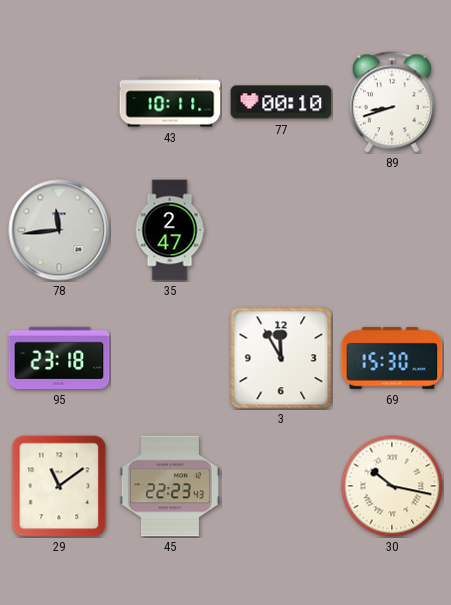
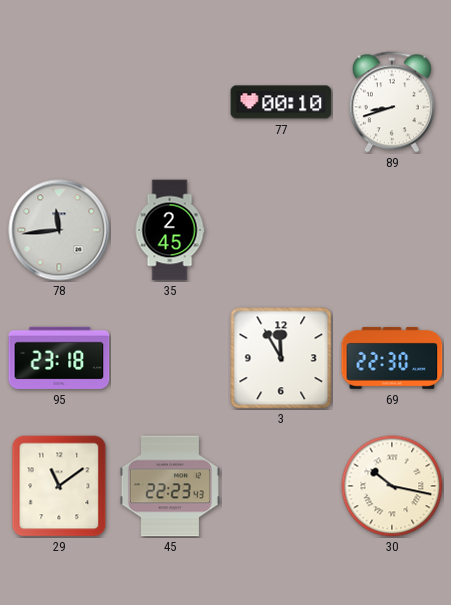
43: 10:11 -> none
35: 2:47 -> 2:45
69: 15:30 -> 22:30
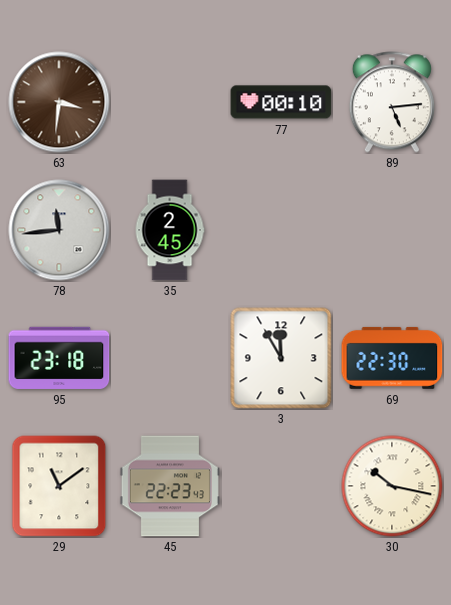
63: none -> 3:31
89: 8:42 -> 5:14
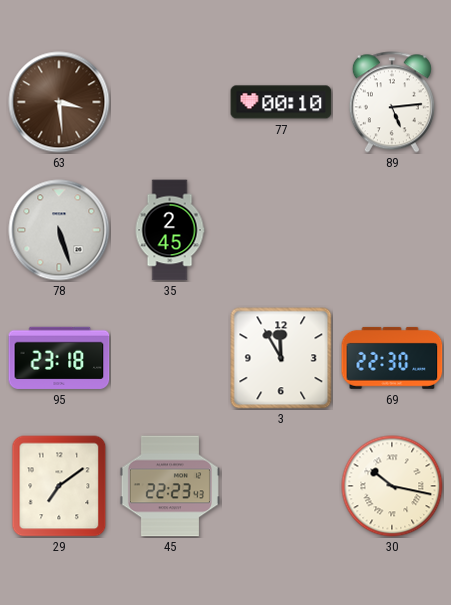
63: 3:31 -> 3:29
78: 11:44 -> 5:27
29: 11:09 -> 7:09
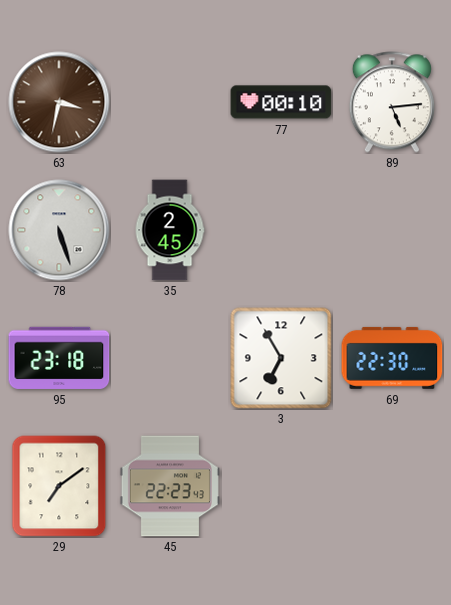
63: 3:29 -> 3:32
3: 11:55 -> 6:55
30: 10:17 -> none
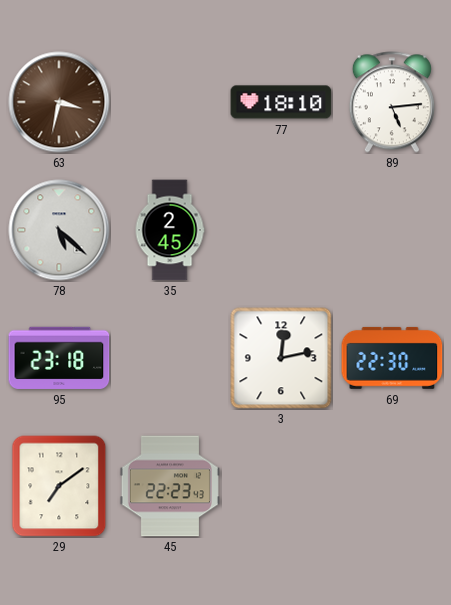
77: 00:10 -> 18:10
78: 5:27 -> 5:22
3: 6:55 -> 12:13
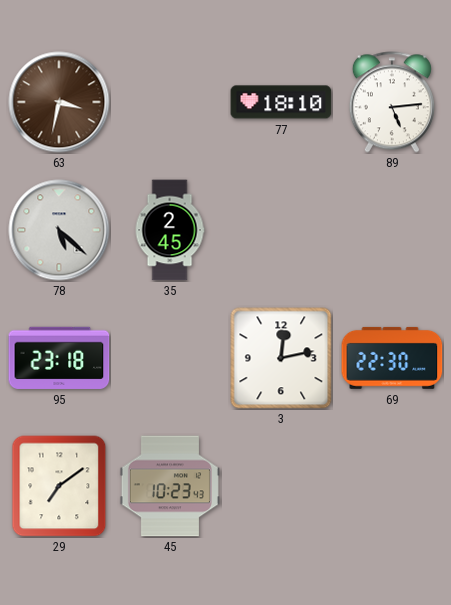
45: 22:23 -> 10:23
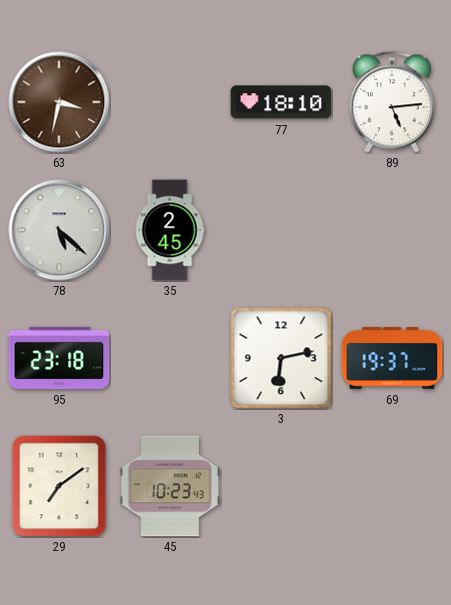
3: 12:13 -> 6:13
69: 22:30 -> 19:37
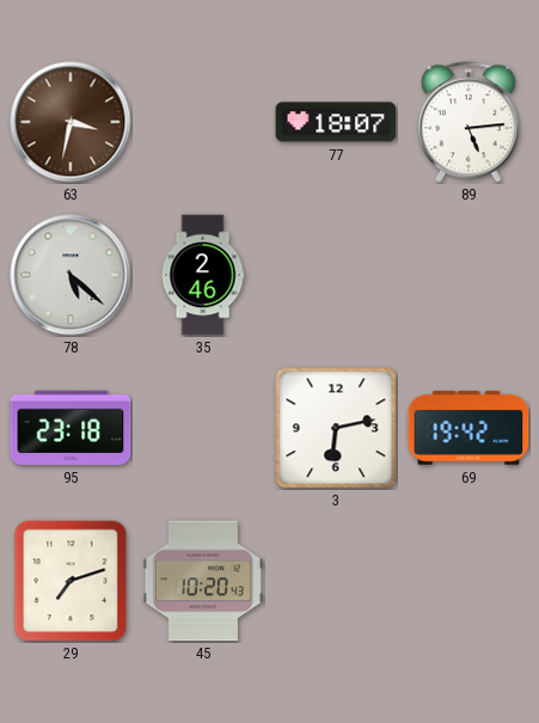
77: 18:10 -> 18:07
35: 2:45 -> 2:46
69: 19:37 -> 19:42
29: 7:09 -> 7:12
45: 10:23 -> 10:20
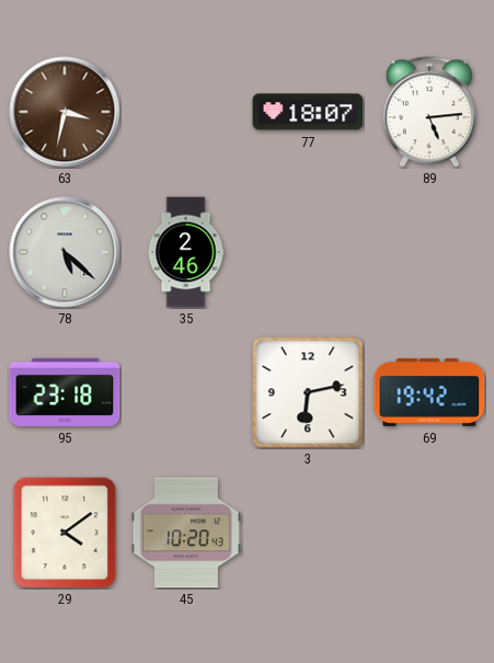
29: 7:12 -> 4:09
